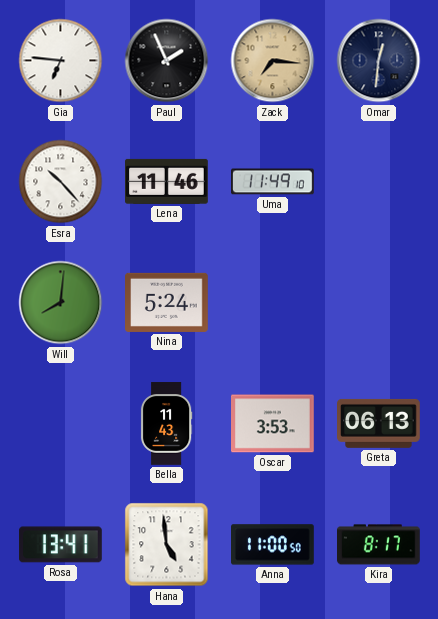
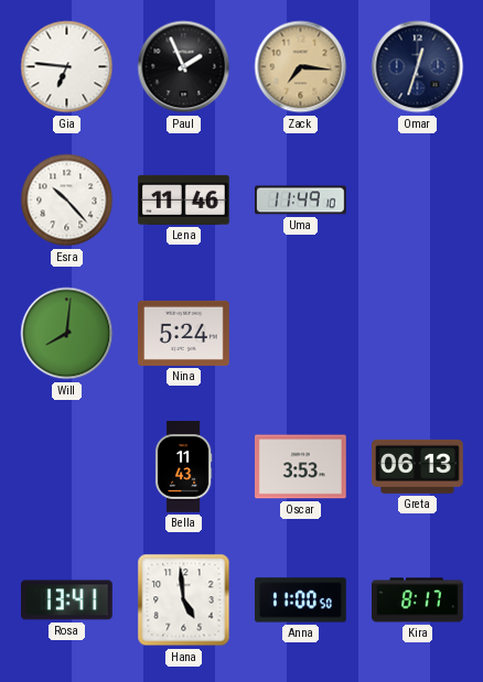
Omar: 12:31 -> 12:33
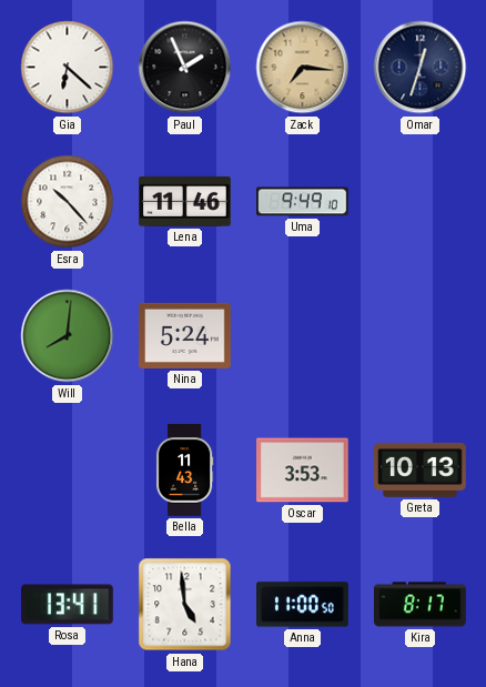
Gia: 6:46 -> 6:22
Uma: 11:49 -> 9:49
Greta: 06:13 -> 10:13
